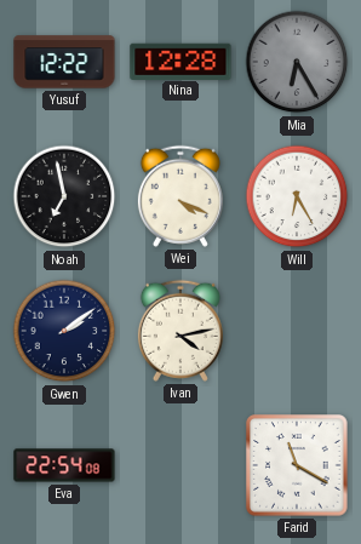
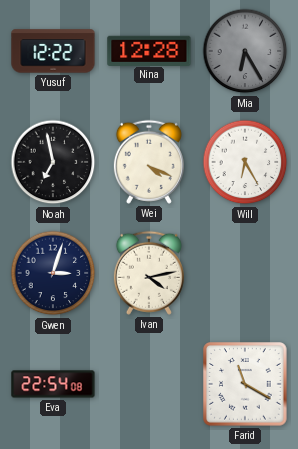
Gwen: 2:09 -> 3:03
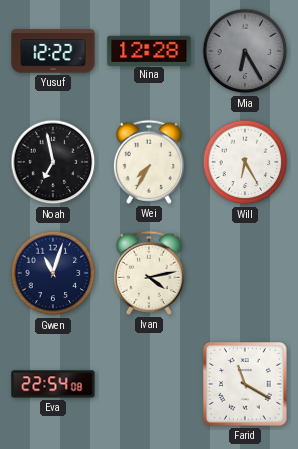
Wei: 4:19 -> 7:35
Gwen: 3:03 -> 11:03
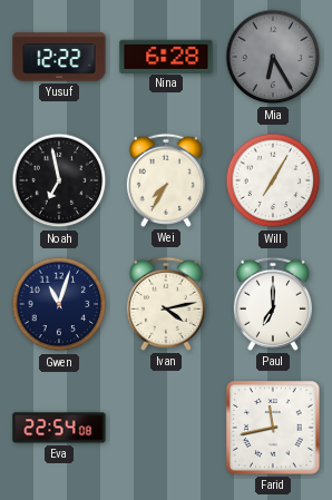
Nina: 12:28 -> 6:28
Will: 6:25 -> 7:05
Paul: none -> 7:00
Farid: 11:20 -> 11:43
